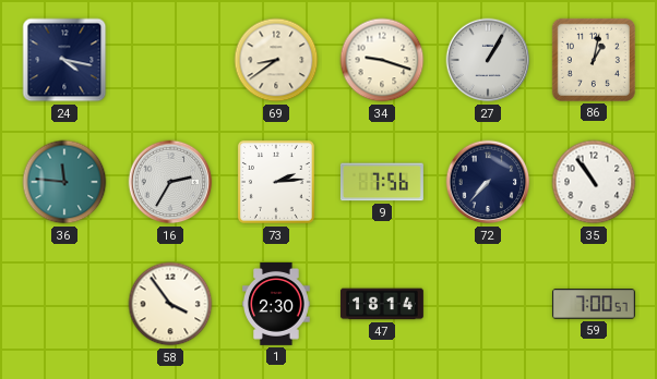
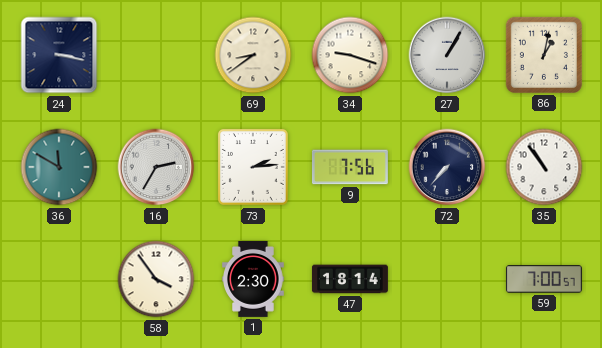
24: 4:17 -> 3:17
36: 11:46 -> 11:50
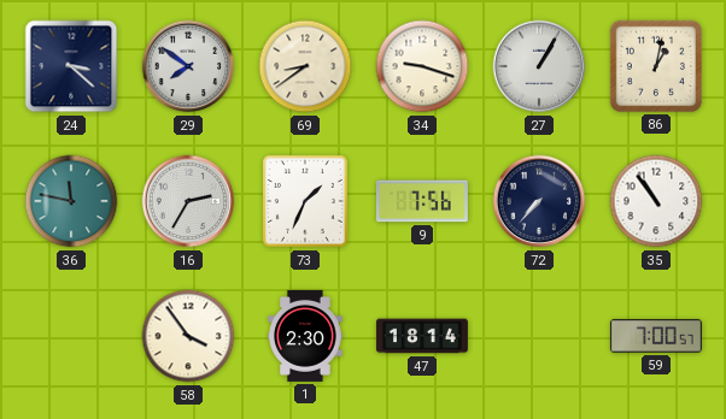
24: 3:17 -> 3:22
29: none -> 7:51
36: 11:50 -> 11:47
73: 2:14 -> 1:34
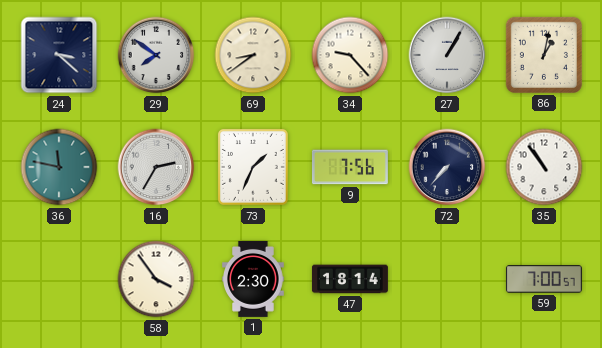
34: 9:18 -> 9:23
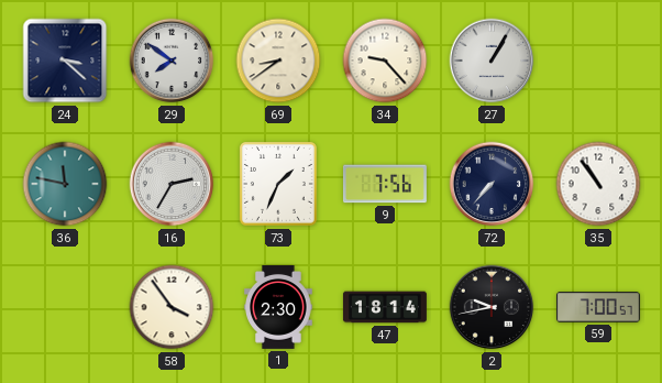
86: 1:02 -> none
2: none -> 9:43
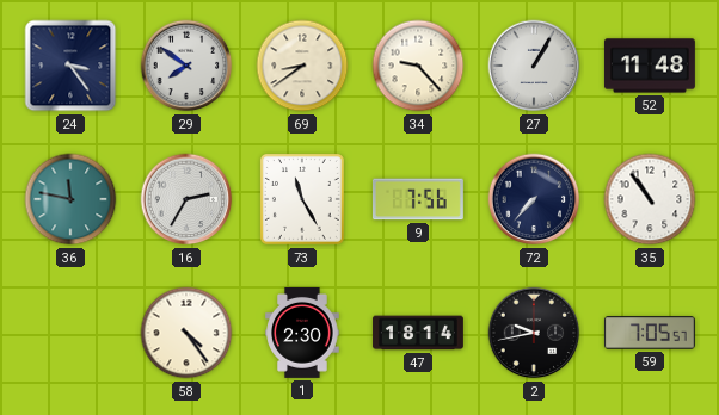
24: 3:22 -> 3:24
52: none -> 11:48
73: 1:34 -> 11:25
58: 3:54 -> 4:24
59: 7:00 -> 7:05
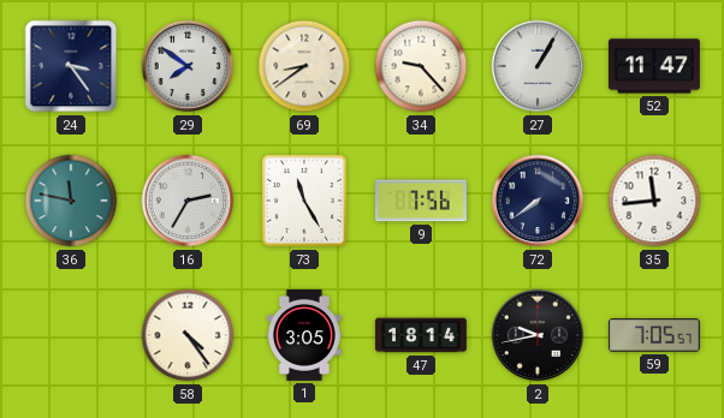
52: 11:48 -> 11:47
72: 7:37 -> 7:39
35: 10:54 -> 11:44
1: 2:30 -> 3:05
